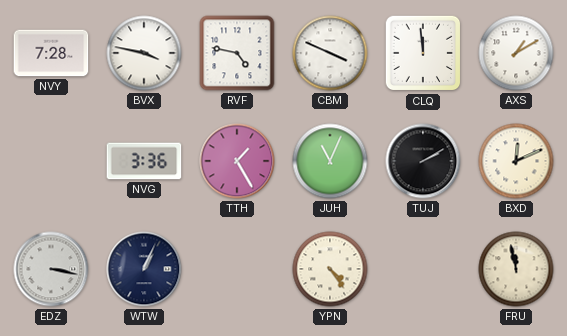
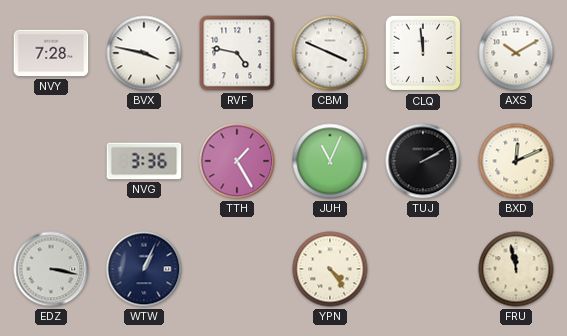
AXS: 1:10 -> 10:10
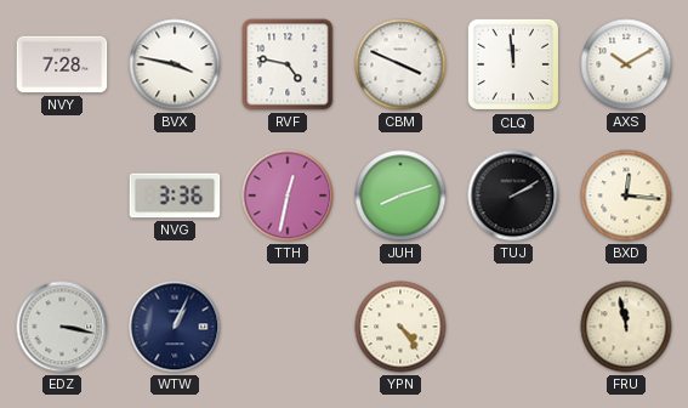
TTH: 1:25 -> 12:32
JUH: 11:04 -> 8:12
BXD: 12:11 -> 12:16
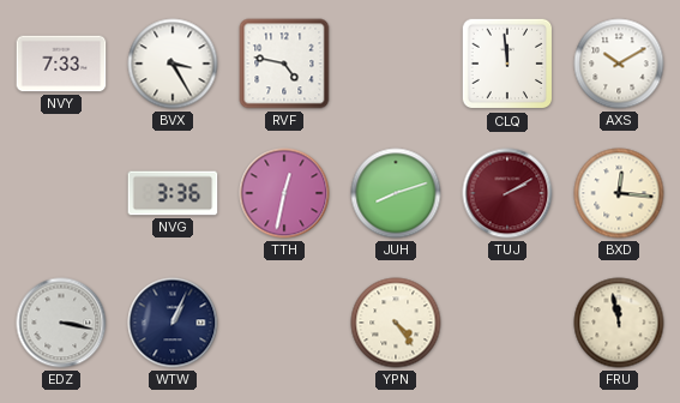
NVY: 7:28 -> 7:33
BVX: 3:47 -> 3:25
CBM: 3:49 -> none
TUJ dial: black -> burgundy
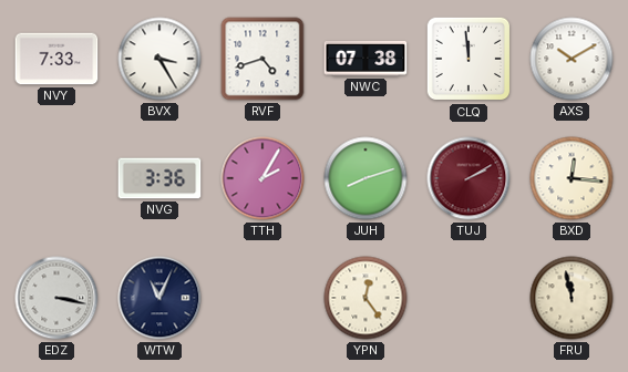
RVF: 4:47 -> 4:42
NWC: none -> 07:38
TTH: 12:32 -> 2:05
WTW: 1:04 -> 11:04
YPN: 4:24 -> 12:24
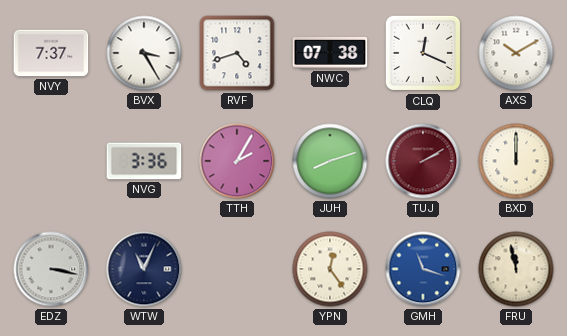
NVY: 7:33 -> 7:37
CLQ: 11:59 -> 12:19
BXD: 12:16 -> 12:00
GMH: none -> 11:18
